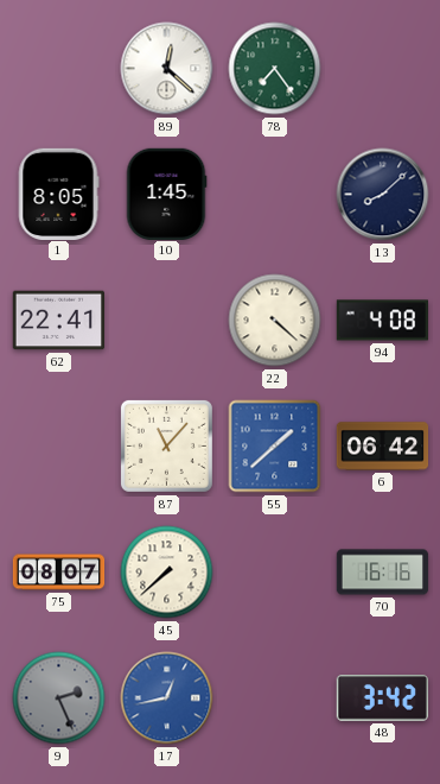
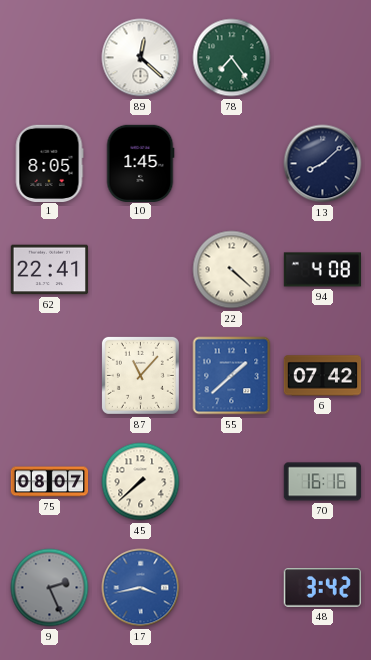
6: 06:42 -> 07:42
17: 12:43 -> 3:43
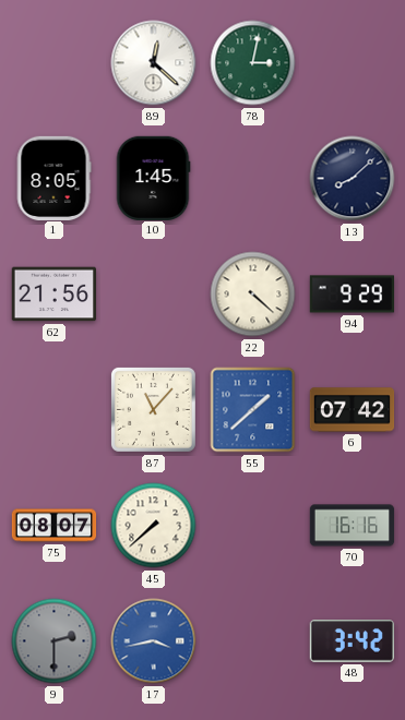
78: 7:24 -> 3:02
62: 22:41 -> 21:56
94: 4:08 -> 9:29
9: 2:26 -> 2:30
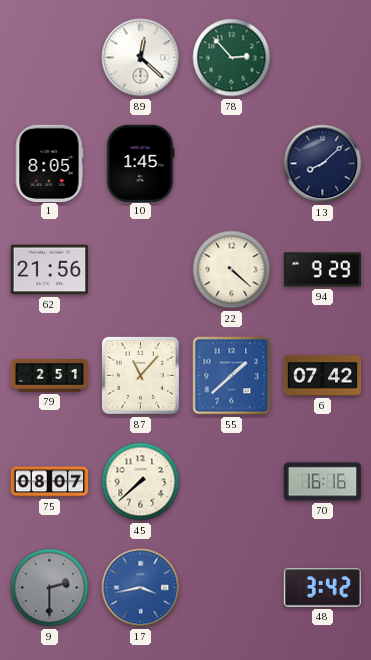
78: 3:02 -> 2:53
79: none -> 2:51
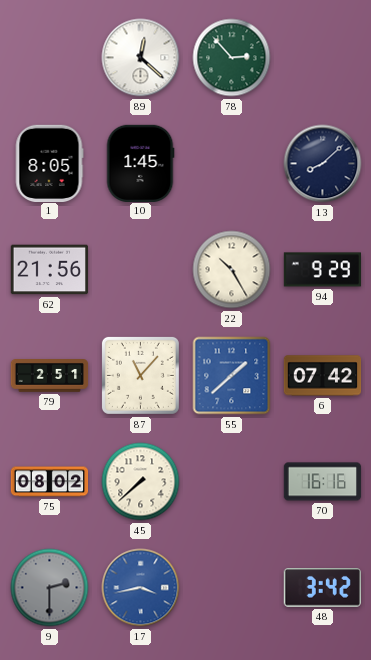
22: 4:22 -> 10:25
75: 08:07 -> 08:02
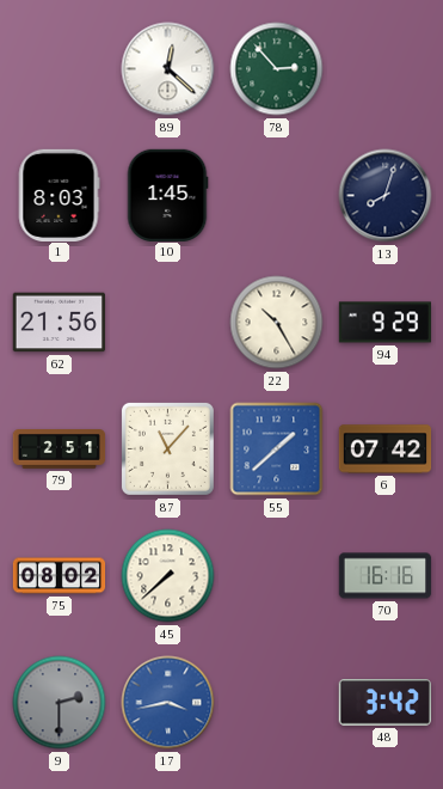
1: 8:05 -> 8:03
13: 8:08 -> 8:03
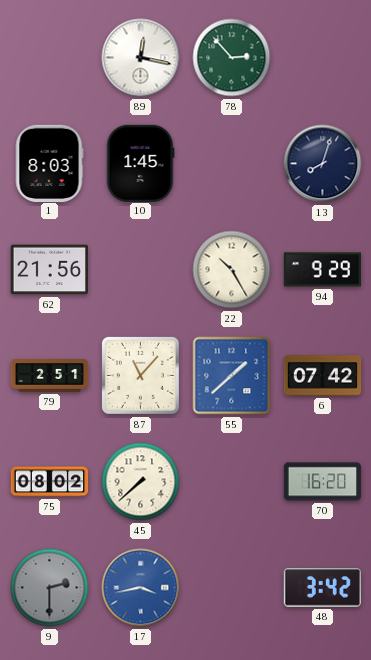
89: 12:22 -> 12:17
70: 16:16 -> 16:20
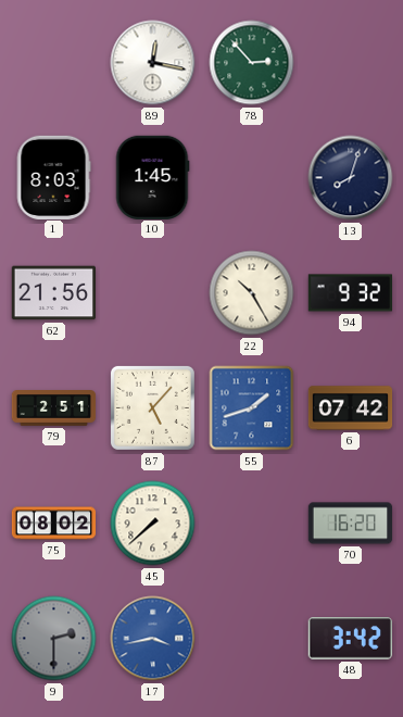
94: 9:29 -> 9:32
87: 11:07 -> 5:07
55: 1:38 -> 1:42
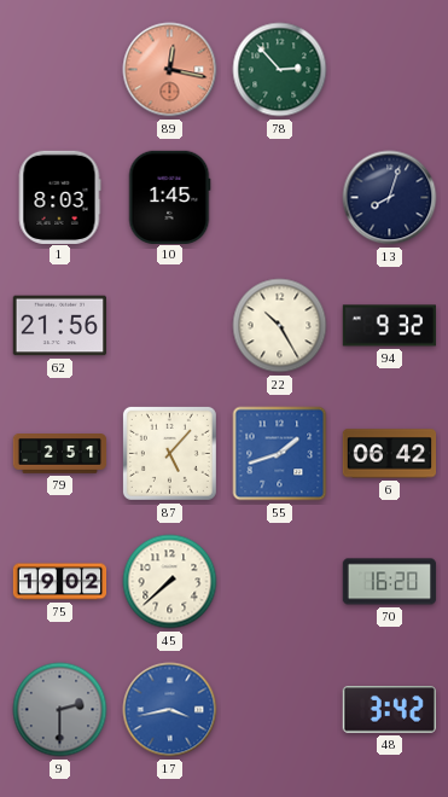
89 dial: white -> salmon
6: 07:42 -> 06:42
75: 08:02 -> 19:02
